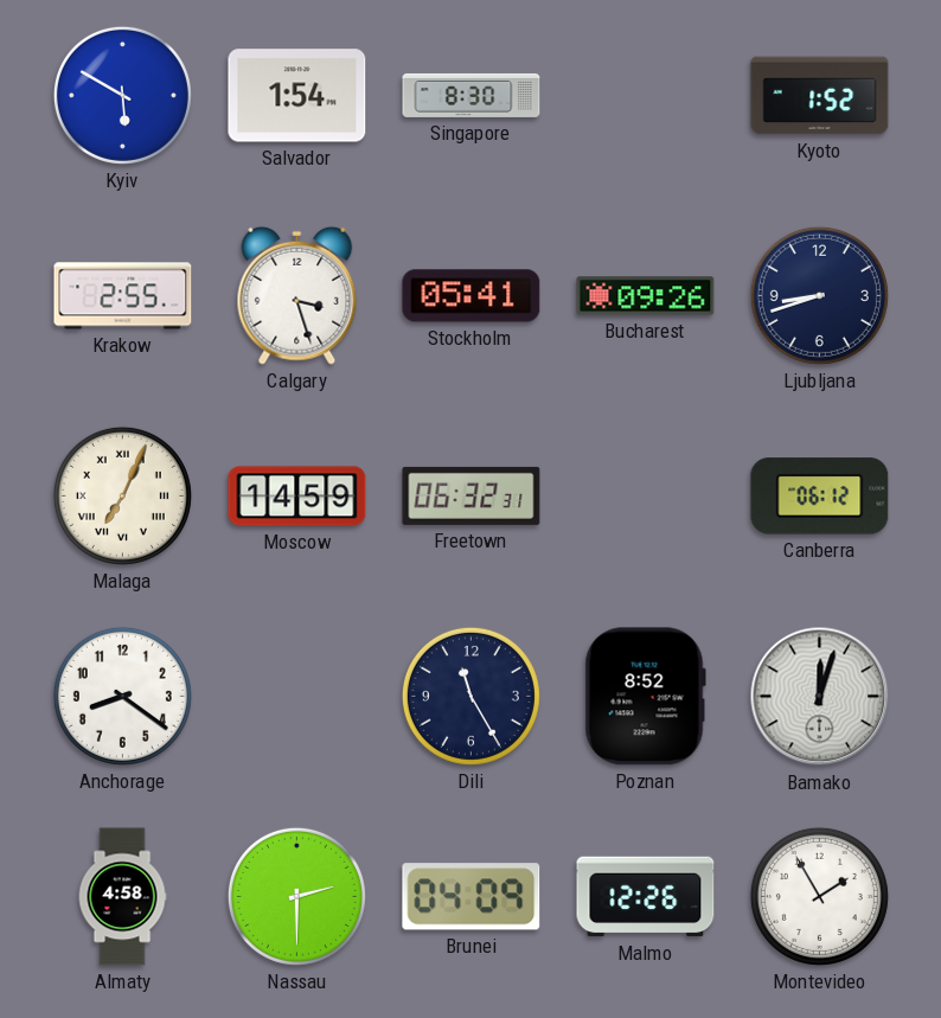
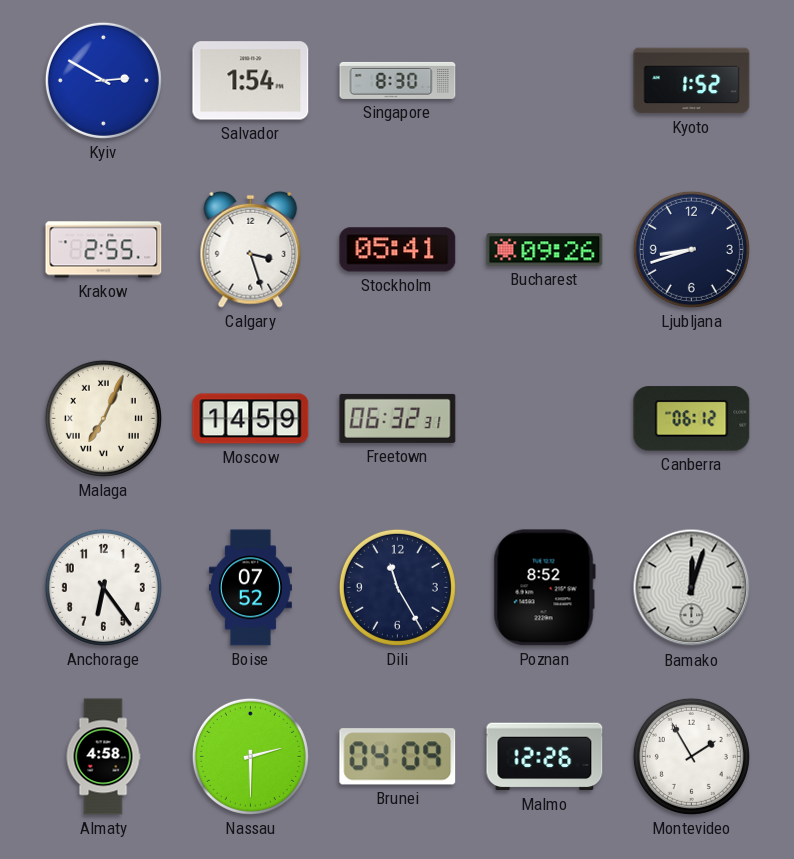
Kyiv: 5:50 -> 2:50
Anchorage: 8:21 -> 6:24
Boise: none -> 07:52
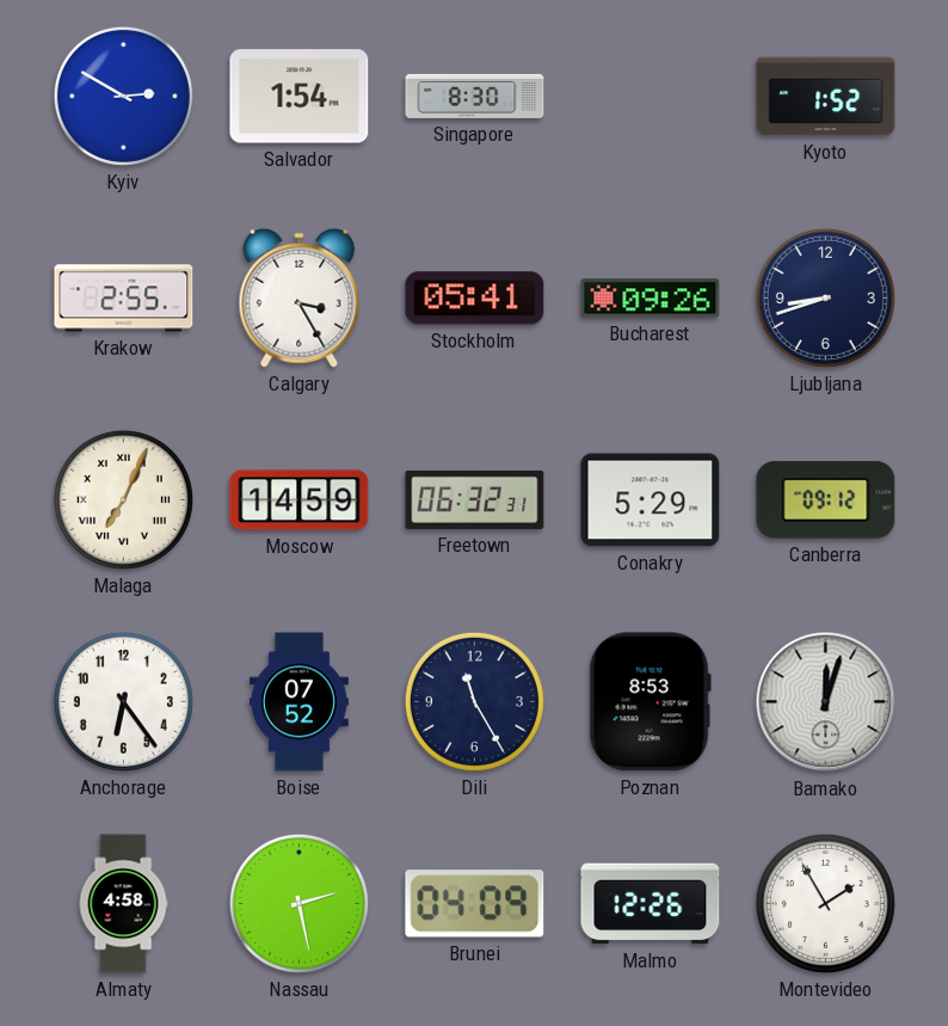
Calgary: 3:27 -> 3:25
Conakry: none -> 5:29
Canberra: 06:12 -> 09:12
Poznan: 8:52 -> 8:53
Nassau: 2:30 -> 2:28
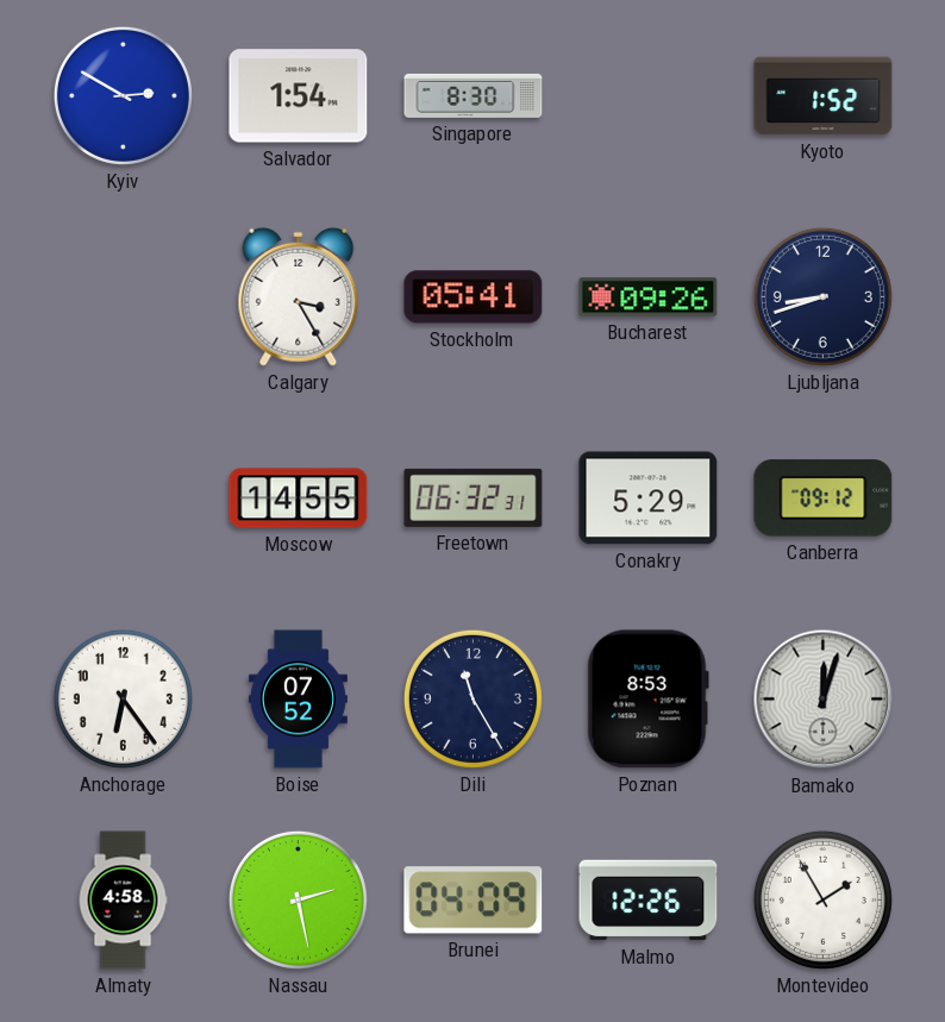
Krakow: 2:55 -> none
Malaga: 7:04 -> none
Moscow: 14:59 -> 14:55
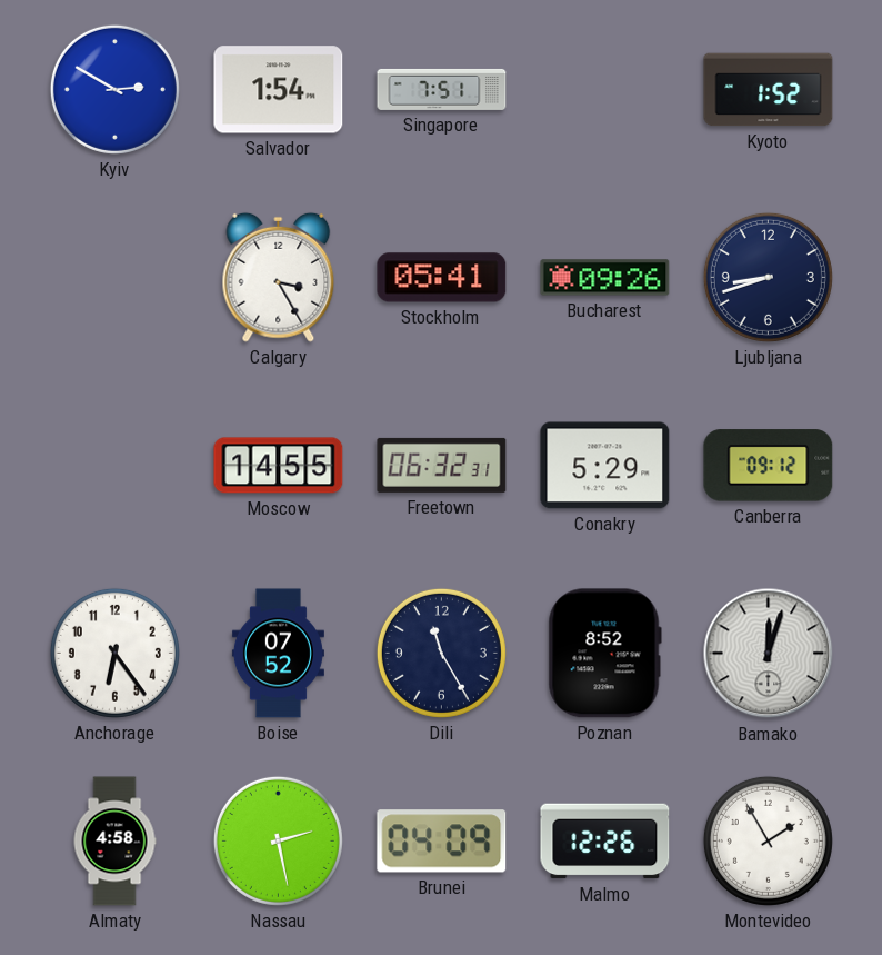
Singapore: 8:30 -> 7:51
Poznan: 8:53 -> 8:52
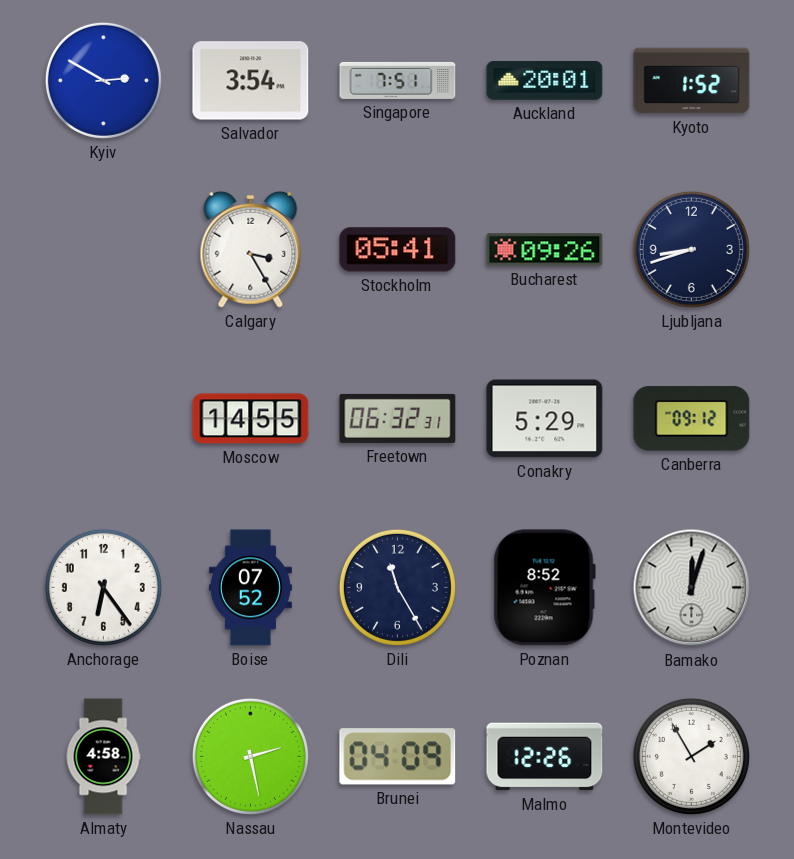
Salvador: 1:54 -> 3:54
Auckland: none -> 20:01
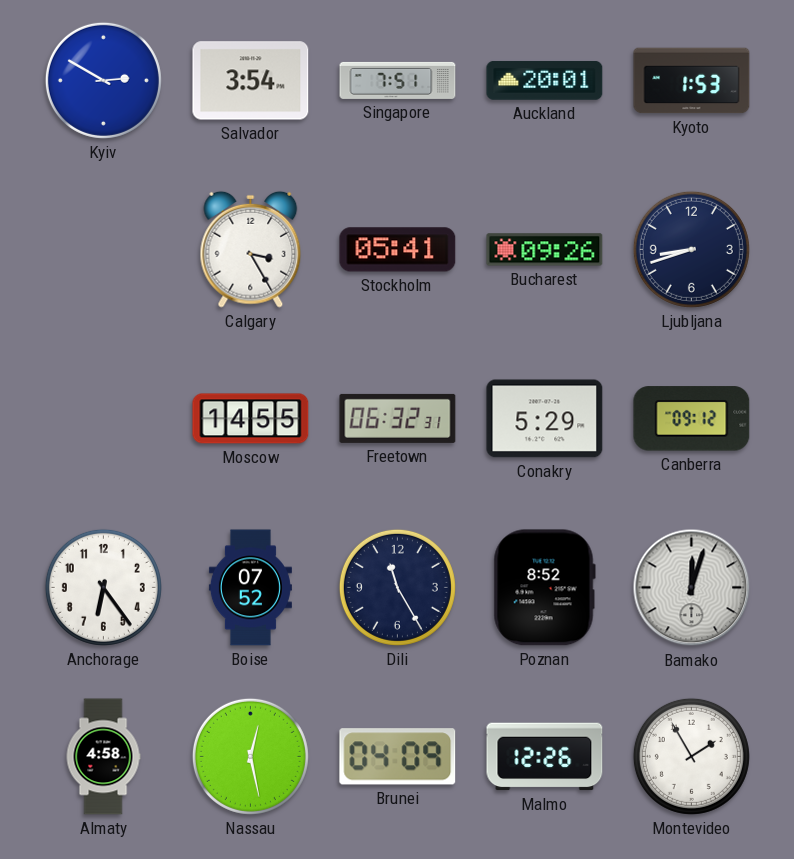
Kyoto: 1:52 -> 1:53
Nassau: 2:28 -> 12:28
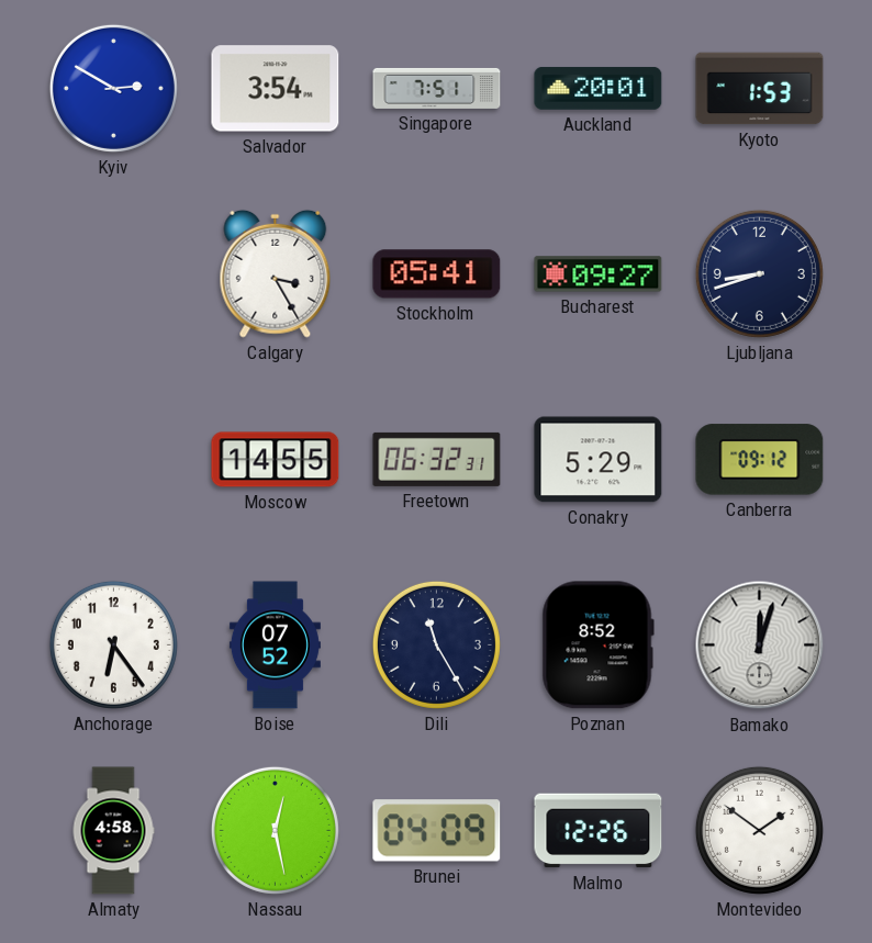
Bucharest: 09:26 -> 09:27
Montevideo: 1:55 -> 1:51
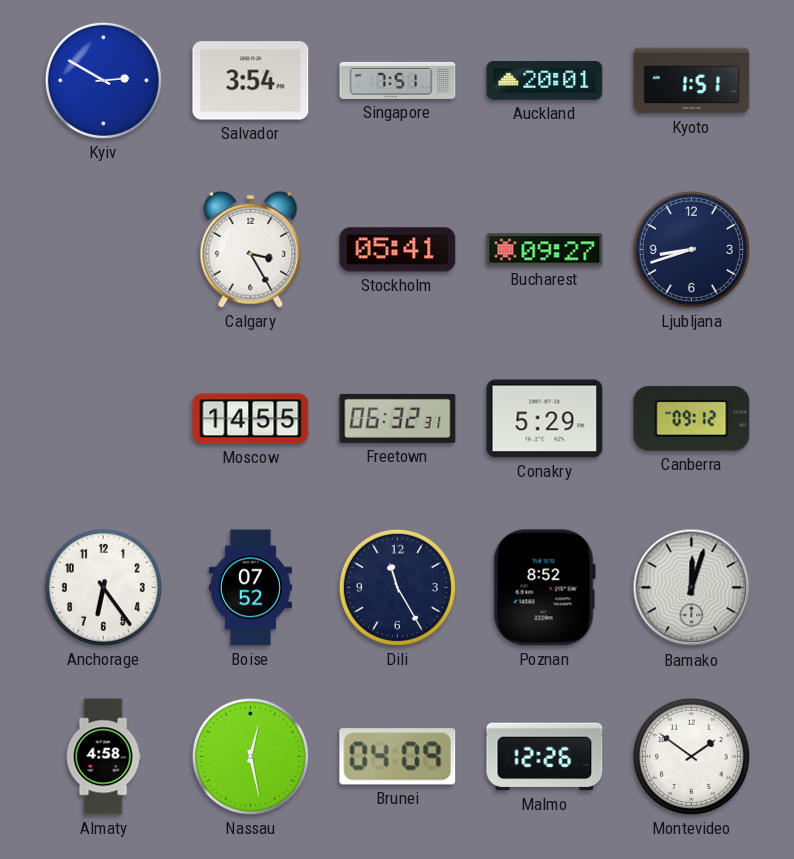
Kyoto: 1:53 -> 1:51
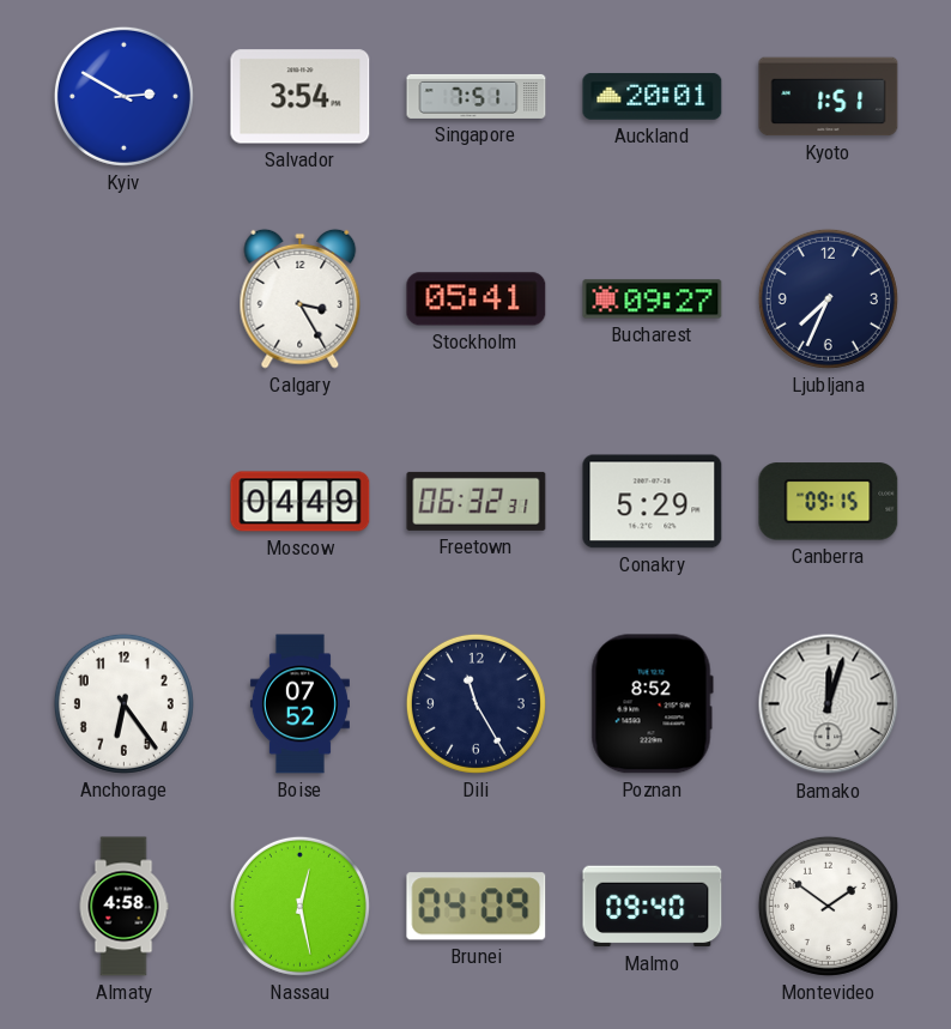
Ljubljana: 8:42 -> 7:34
Moscow: 14:55 -> 04:49
Canberra: 09:12 -> 09:15
Malmo: 12:26 -> 09:40
